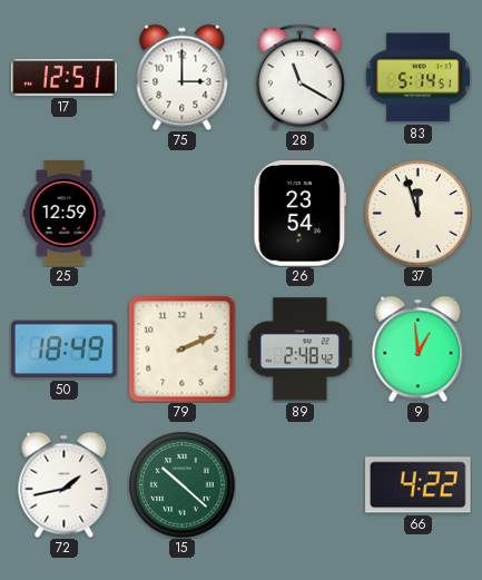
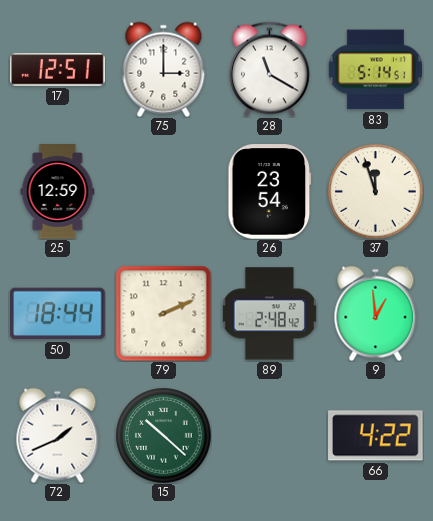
50: 18:49 -> 18:44
72: 1:43 -> 1:41
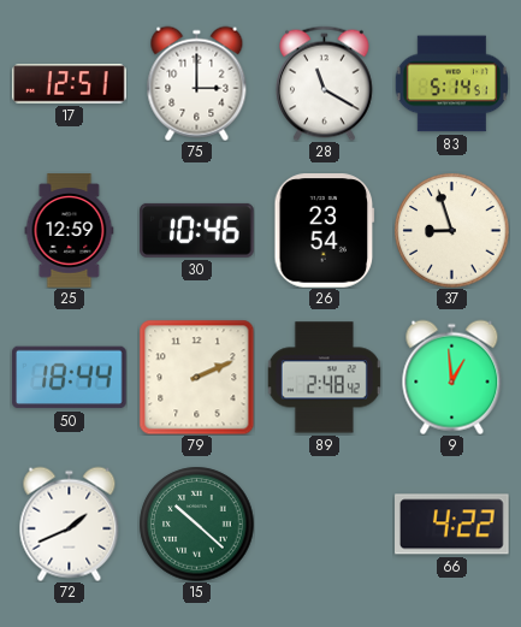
30: none -> 10:46
37: 11:57 -> 8:57
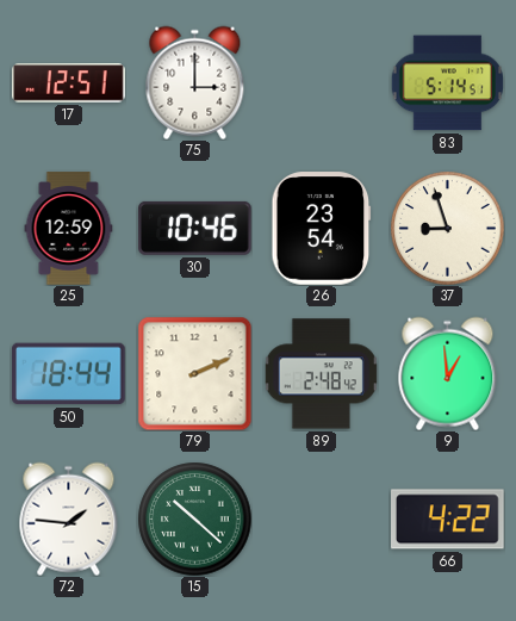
28: 11:20 -> none
72: 1:41 -> 1:46
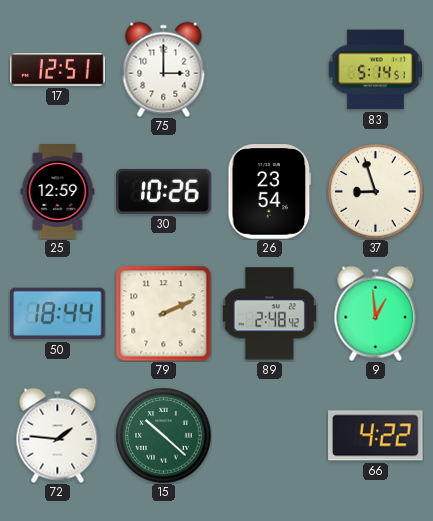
30: 10:46 -> 10:26
